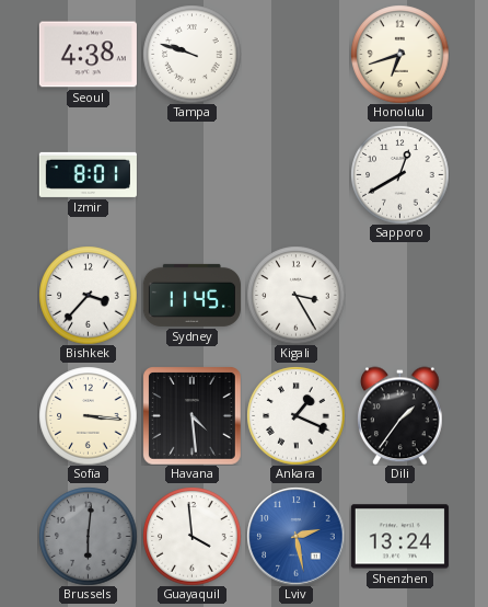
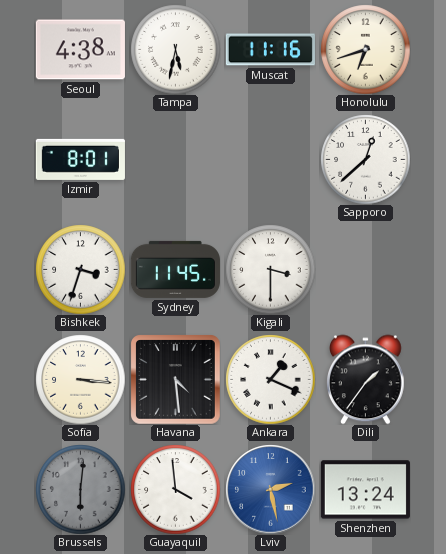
Tampa: 9:48 -> 5:32
Muscat: none -> 11:16
Sapporo: 12:40 -> 12:38
Bishkek: 3:37 -> 3:33
Kigali: 3:25 -> 3:30
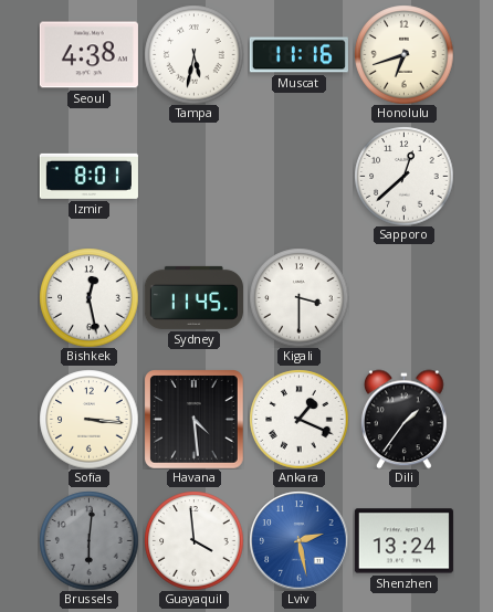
Bishkek: 3:33 -> 12:28
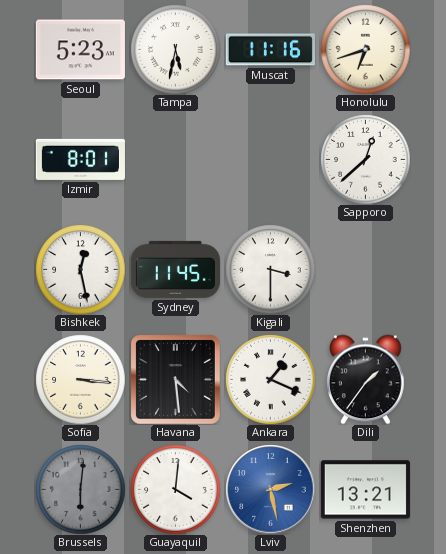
Seoul: 4:38 -> 5:23
Guayaquil: 3:59 -> 4:01
Shenzhen: 13:24 -> 13:21
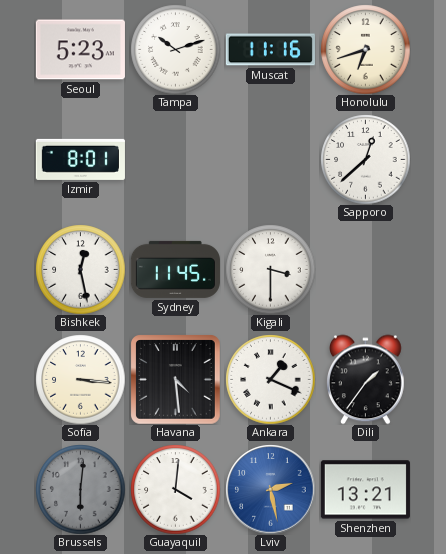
Tampa: 5:32 -> 10:12
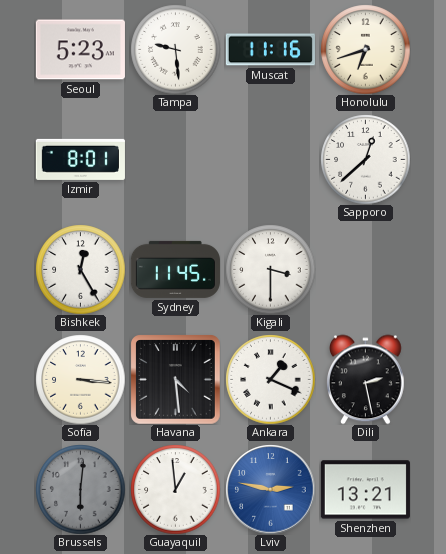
Tampa: 10:12 -> 9:29
Bishkek: 12:28 -> 12:25
Dili: 1:36 -> 2:28
Guayaquil: 4:01 -> 12:59
Lviv: 2:28 -> 2:47
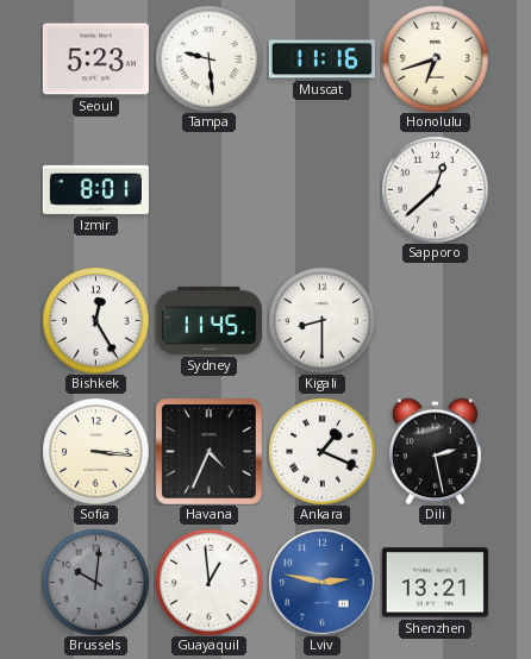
Kigali: 3:30 -> 8:30
Havana: 4:29 -> 4:34
Brussels: 6:01 -> 10:01
